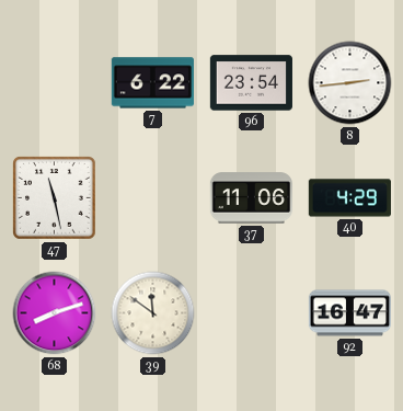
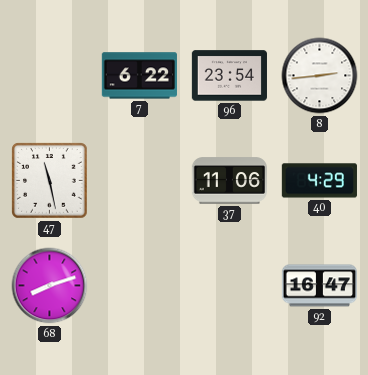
39: 11:51 -> none
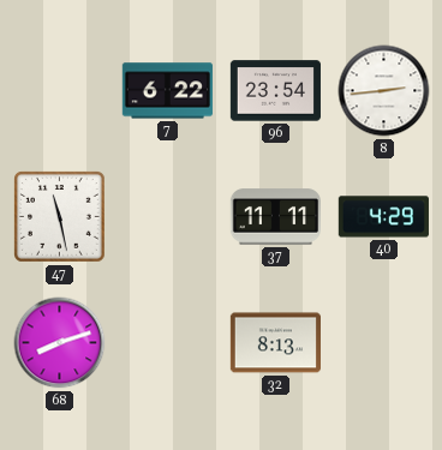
37: 11:06 -> 11:11
32: none -> 8:13
92: 16:47 -> none
